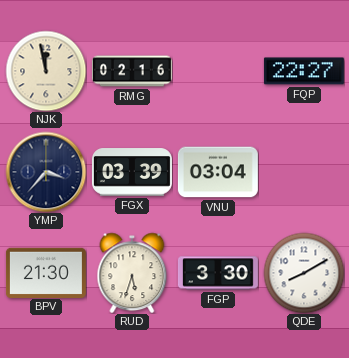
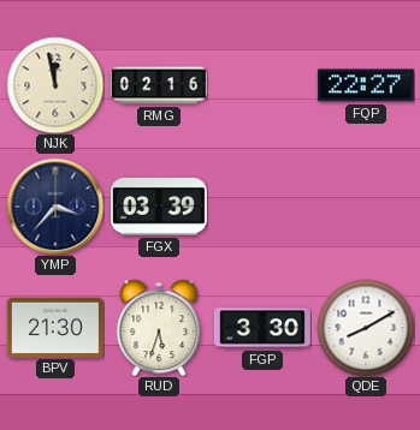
VNU: 03:04 -> none
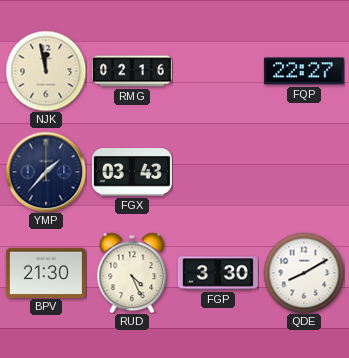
YMP: 3:37 -> 1:37
FGX: 03:39 -> 03:43
RUD: 5:33 -> 4:26
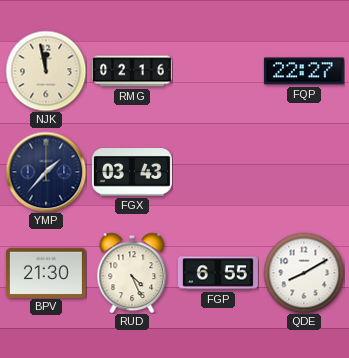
FGP: 3:30 -> 6:55
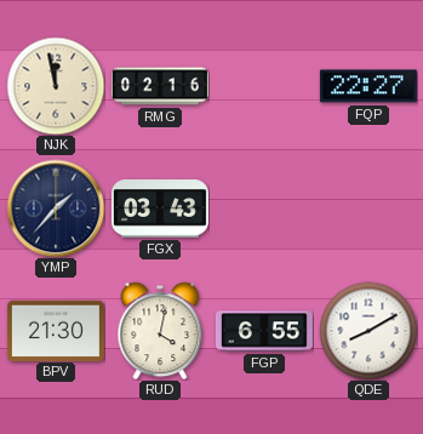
RUD: 4:26 -> 4:02
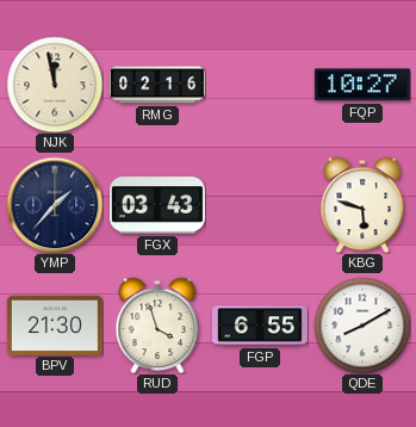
FQP: 22:27 -> 10:27
KBG: none -> 5:48
RUD: 4:02 -> 3:57
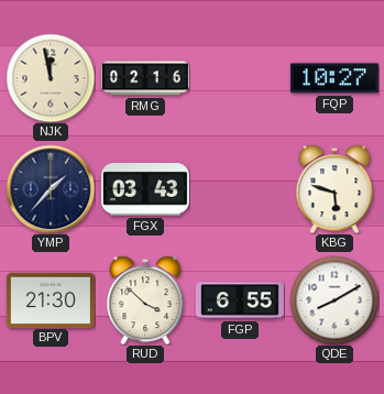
RUD: 3:57 -> 3:52
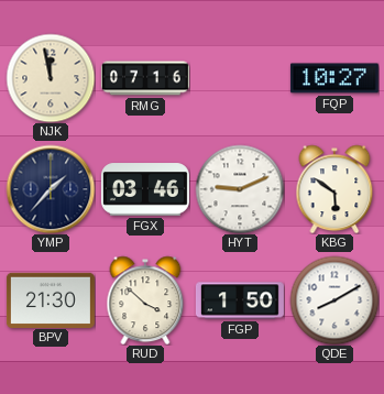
RMG: 02:16 -> 07:16
FGX: 03:43 -> 03:46
HYT: none -> 9:11
KBG: 5:48 -> 5:51
FGP: 6:55 -> 1:50
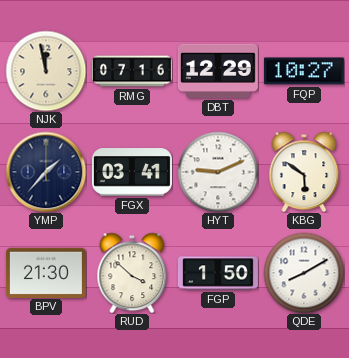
DBT: none -> 12:29
FGX: 03:46 -> 03:41
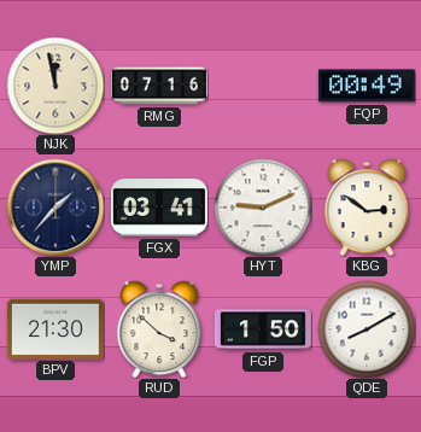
DBT: 12:29 -> none
FQP: 10:27 -> 00:49
KBG: 5:51 -> 2:51
